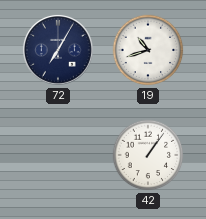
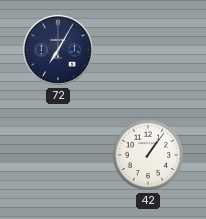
19: 10:42 -> none
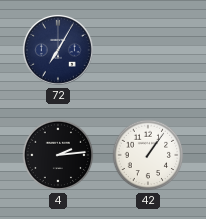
4: none -> 2:14
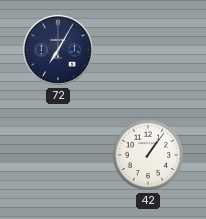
4: 2:14 -> none
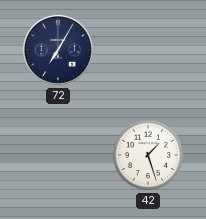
42: 1:06 -> 1:27
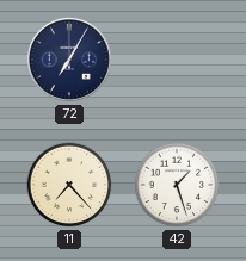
11: none -> 7:23
